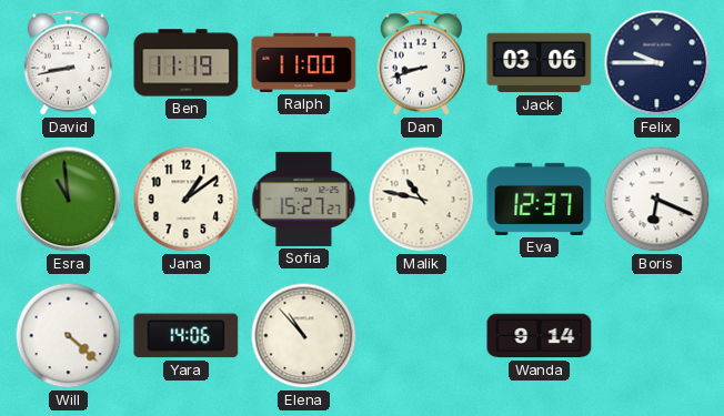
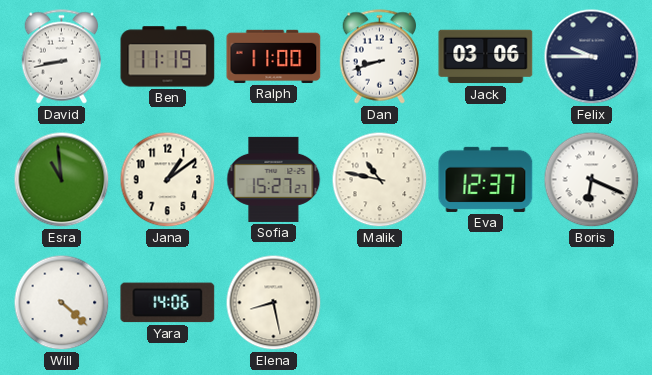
Elena: 10:53 -> 8:28
Wanda: 9:14 -> none
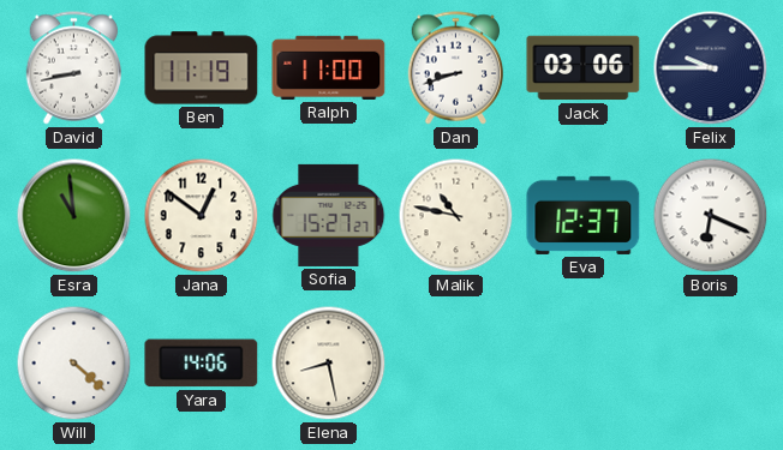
Jana: 1:09 -> 12:51
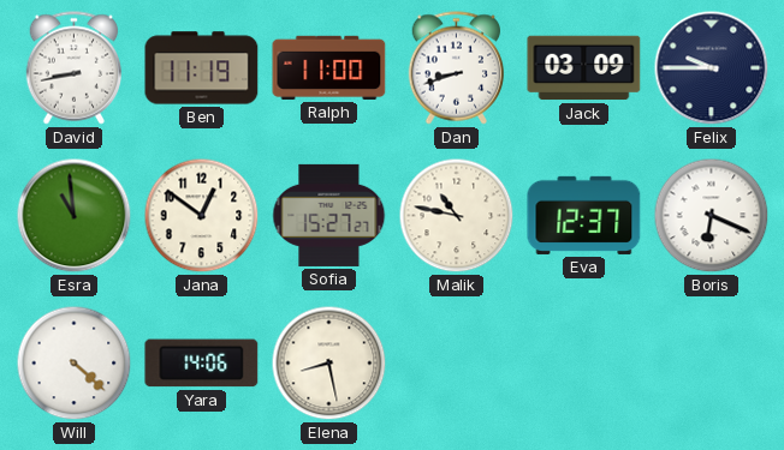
Jack: 03:06 -> 03:09
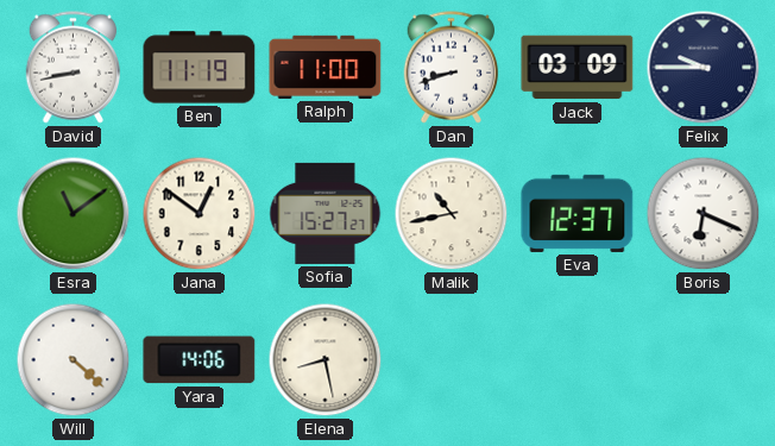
Esra: 10:59 -> 11:09
Malik: 10:47 -> 10:43
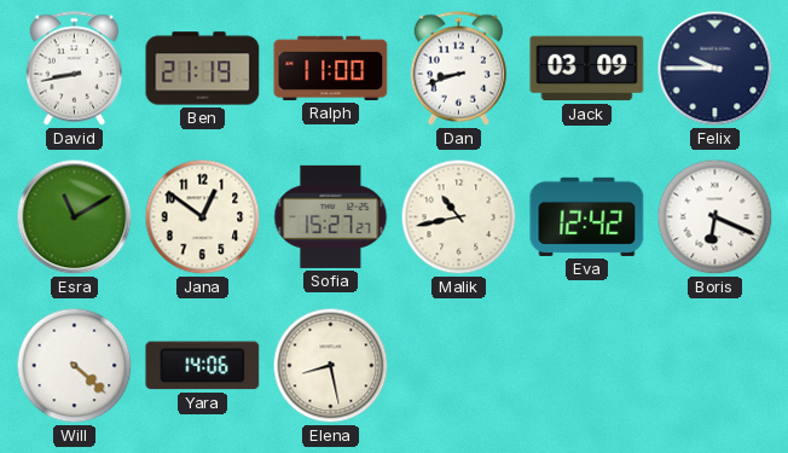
Ben: 11:19 -> 21:19
Esra: 11:09 -> 11:10
Eva: 12:37 -> 12:42
